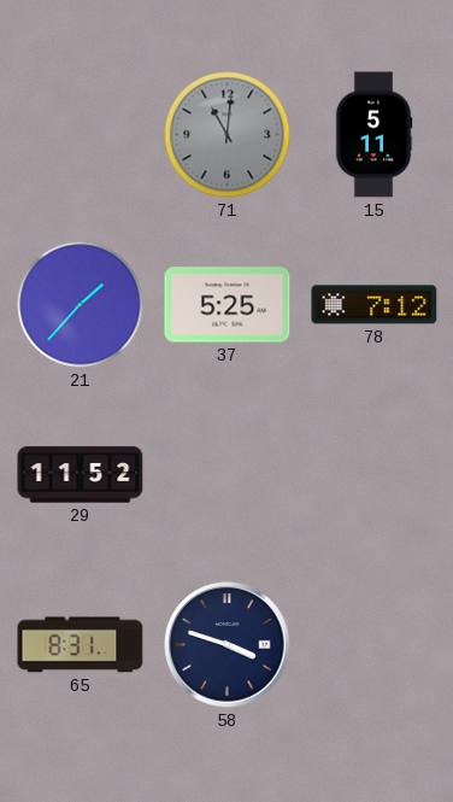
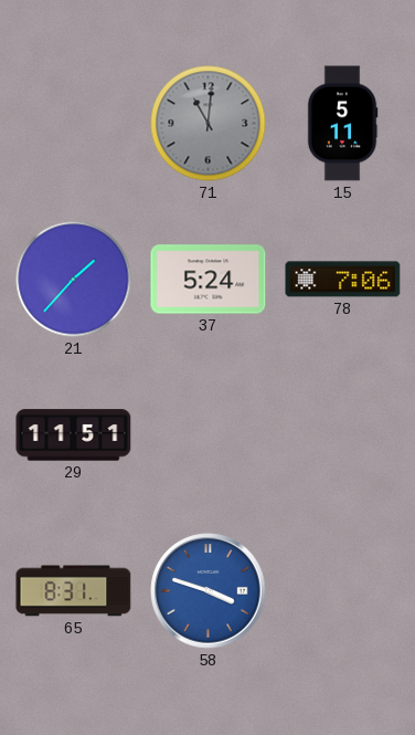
37: 5:25 -> 5:24
78: 7:12 -> 7:06
29: 11:52 -> 11:51
58 dial: navy -> blue
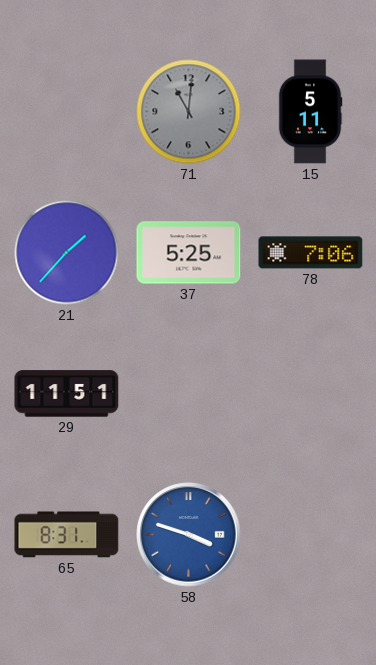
37: 5:24 -> 5:25
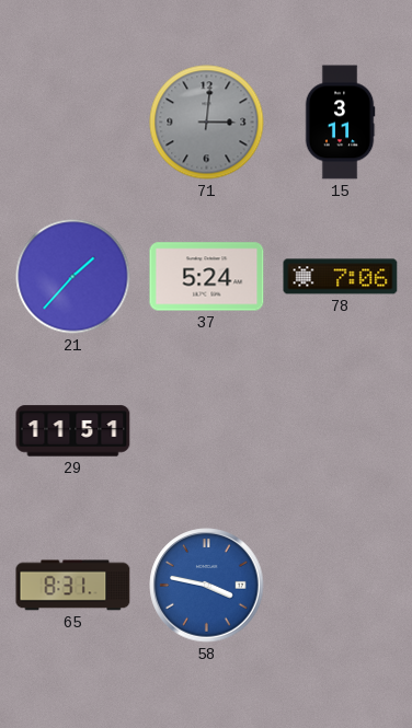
71: 11:01 -> 3:01
15: 5:11 -> 3:11
37: 5:25 -> 5:24
58: 3:48 -> 3:47
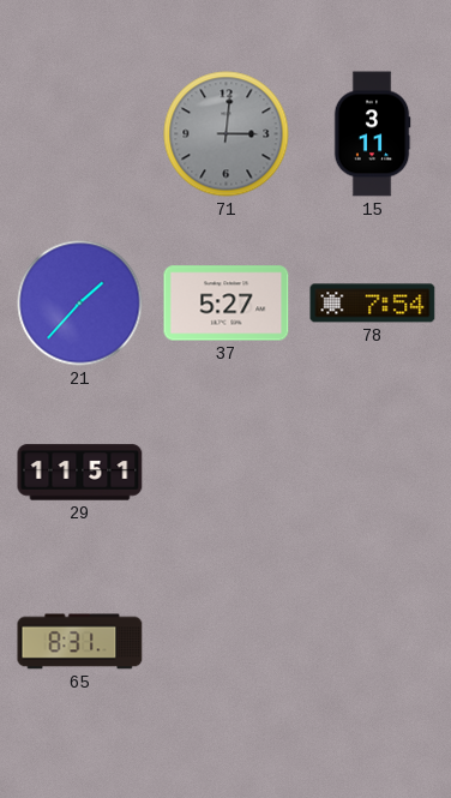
37: 5:24 -> 5:27
78: 7:06 -> 7:54
58: 3:47 -> none
